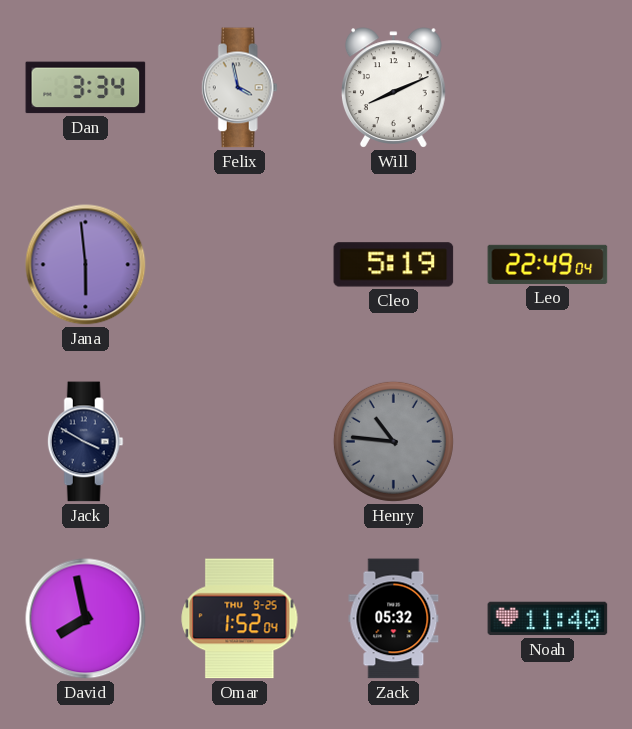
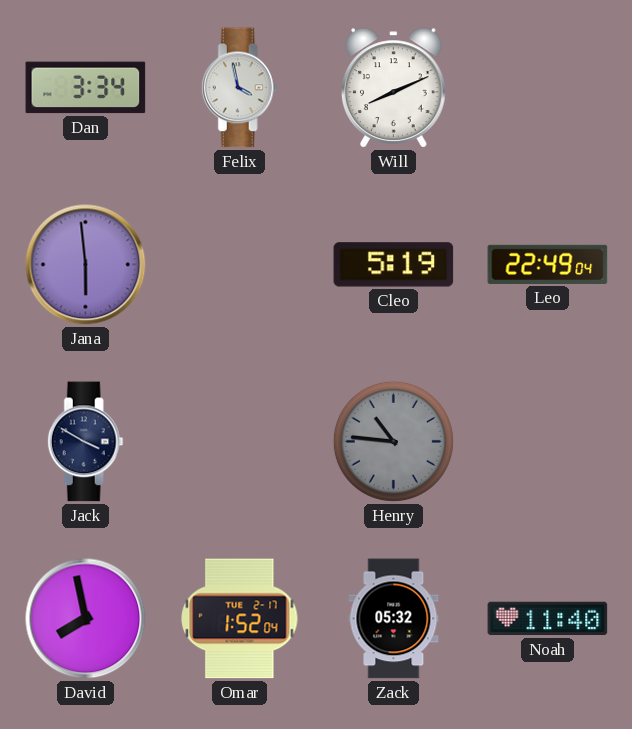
Omar date: THU 9-25 -> TUE 2-17
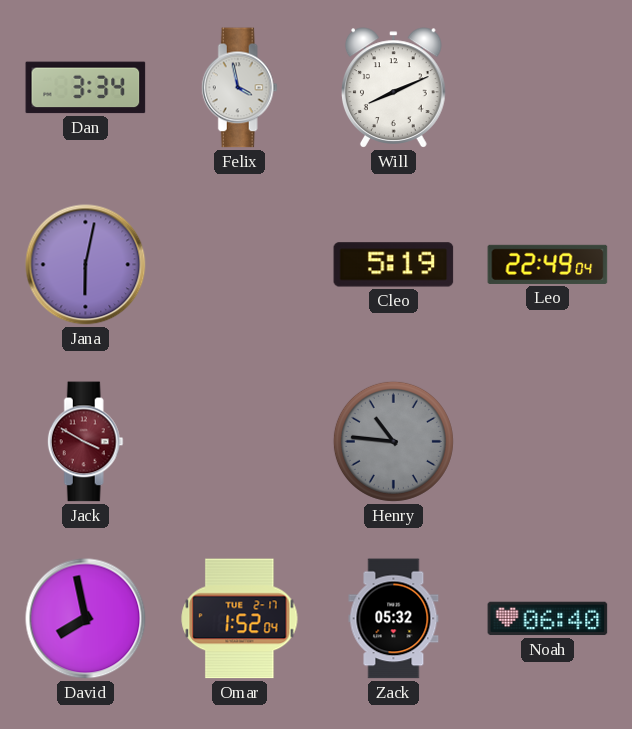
Jana: 5:59 -> 6:02
Jack dial: navy -> burgundy
Noah: 11:40 -> 06:40
